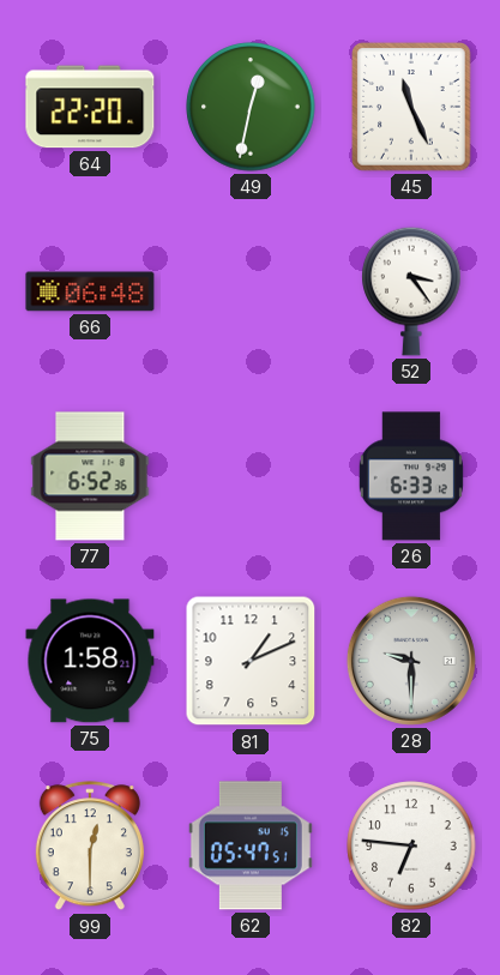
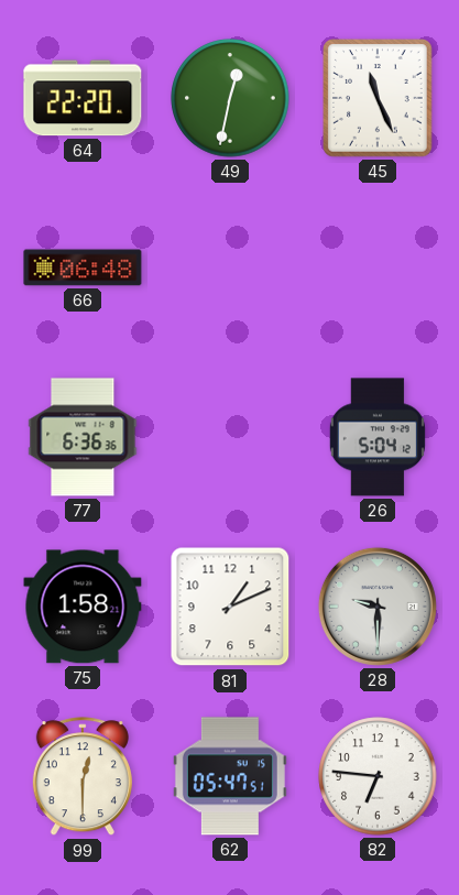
52: 3:24 -> none
77: 6:52 -> 6:36
26: 6:33 -> 5:04
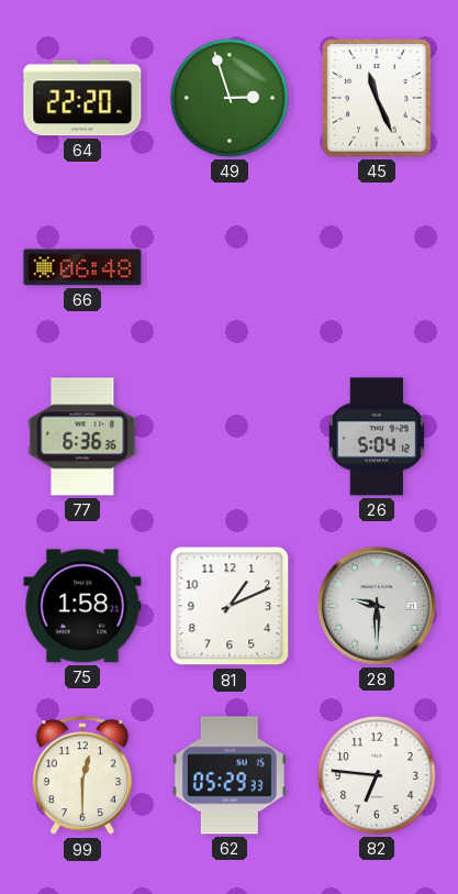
49: 12:32 -> 2:57
62: 05:47 -> 05:29
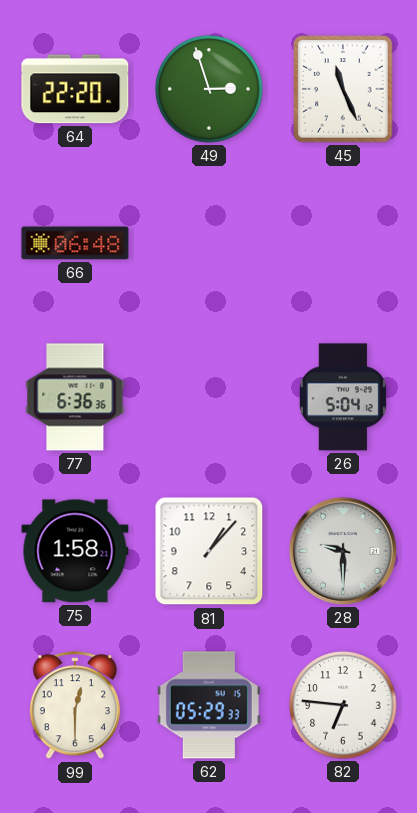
81: 1:11 -> 1:07
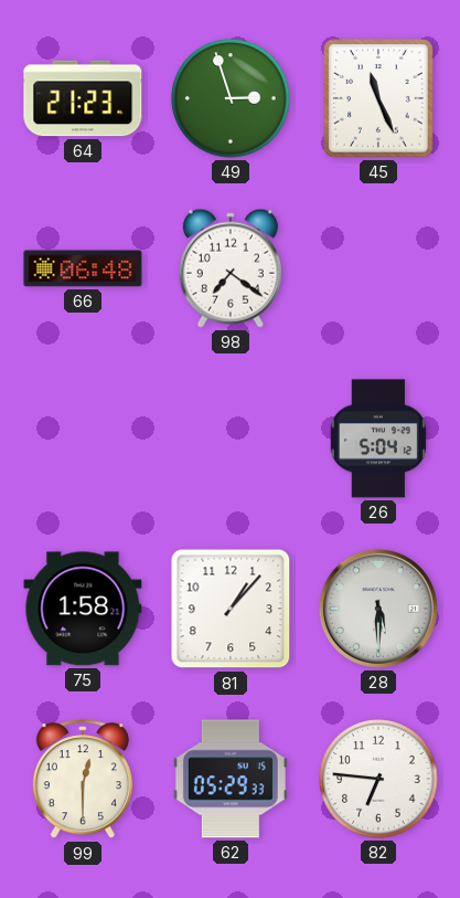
64: 22:20 -> 21:23
98: none -> 7:21
77: 6:36 -> none
28: 9:30 -> 5:30
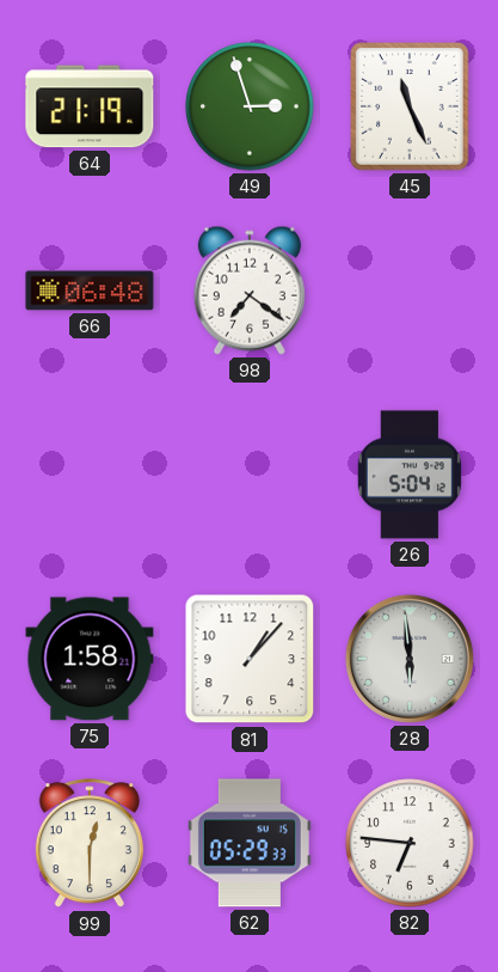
64: 21:23 -> 21:19
28: 5:30 -> 5:59
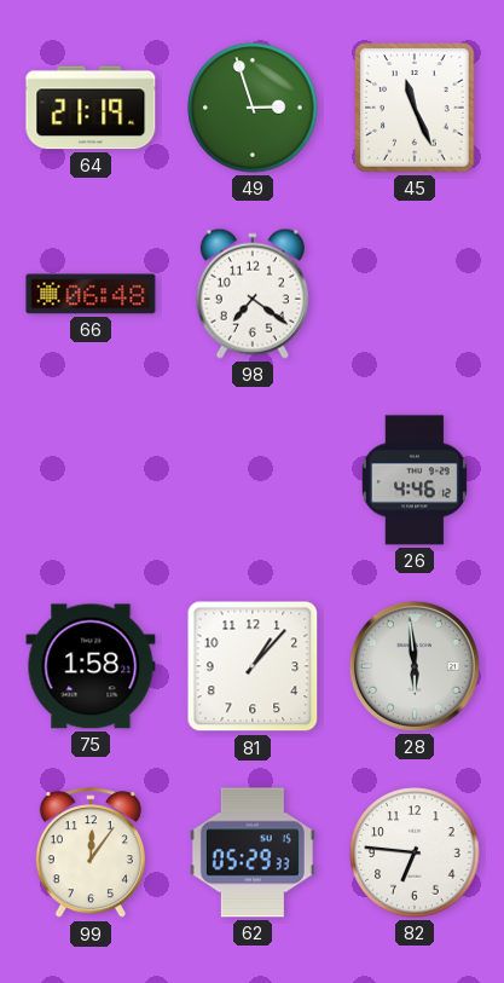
26: 5:04 -> 4:46
99: 12:30 -> 12:06
